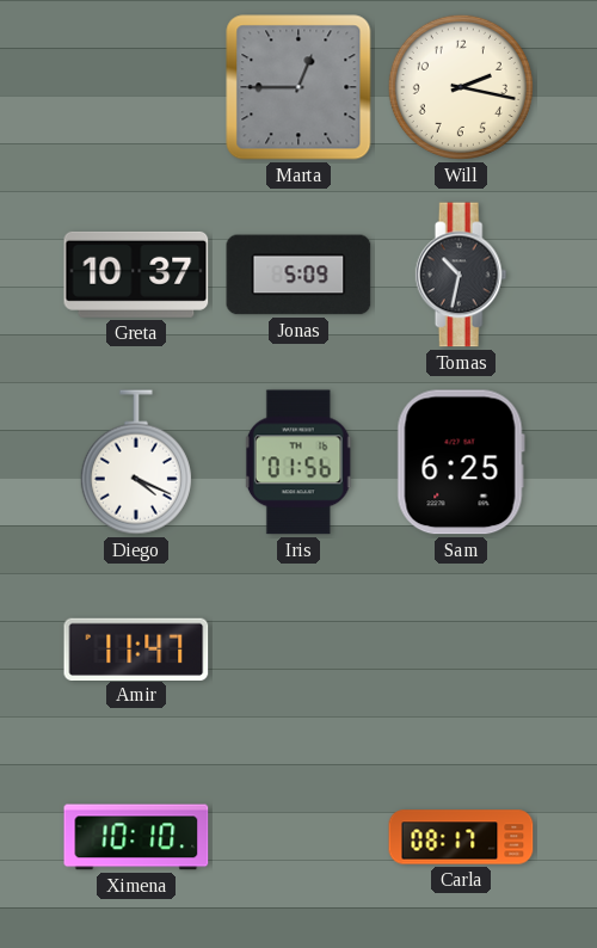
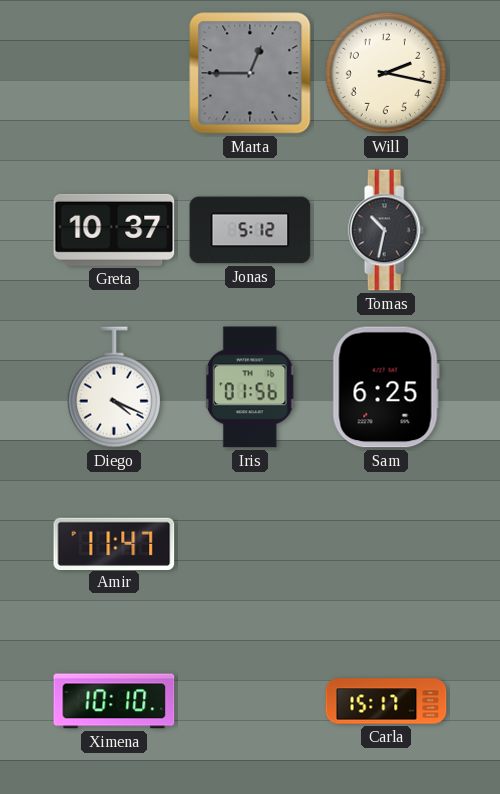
Jonas: 5:09 -> 5:12
Carla: 08:17 -> 15:17
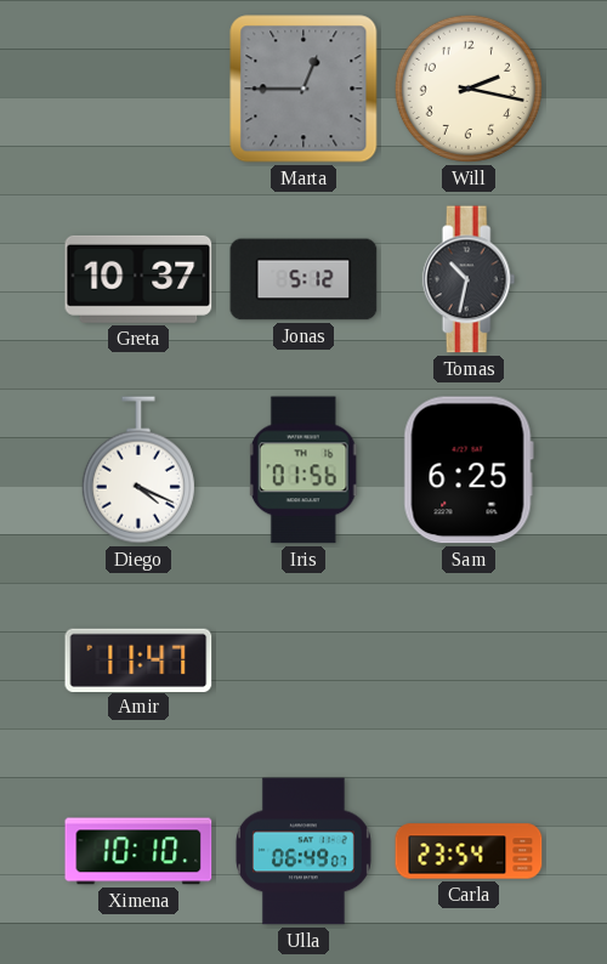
Ulla: none -> 06:49
Carla: 15:17 -> 23:54
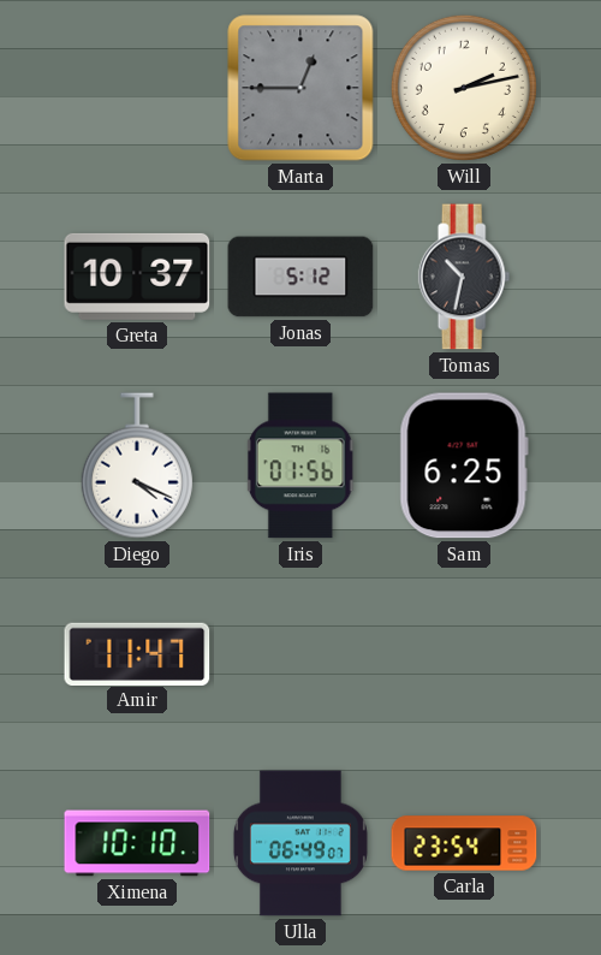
Will: 2:17 -> 2:13
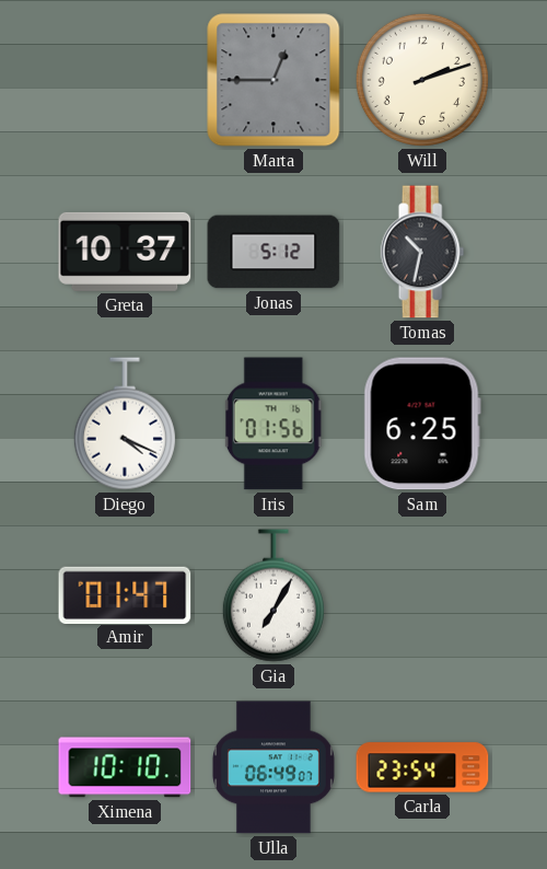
Will: 2:13 -> 2:12
Amir: 11:47 -> 01:47
Gia: none -> 7:05
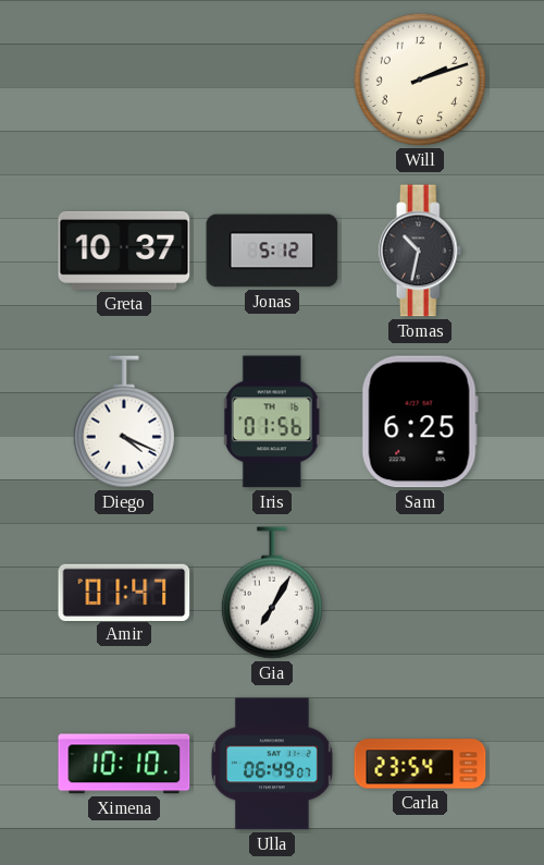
Marta: 12:45 -> none
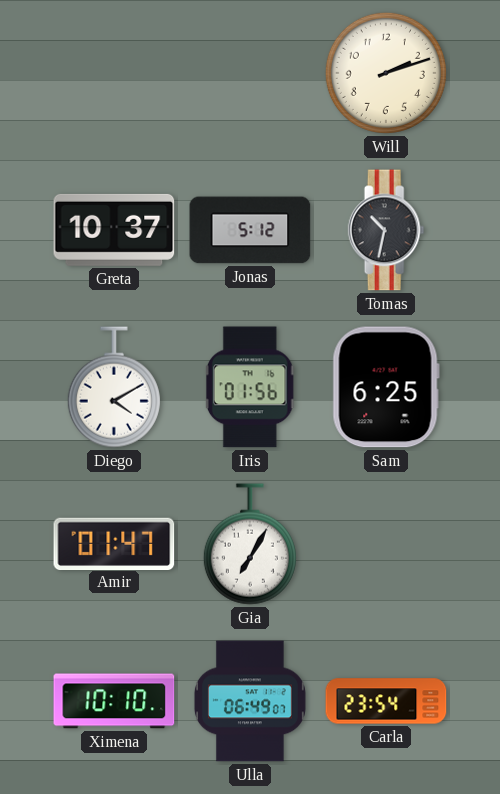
Diego: 4:19 -> 4:10
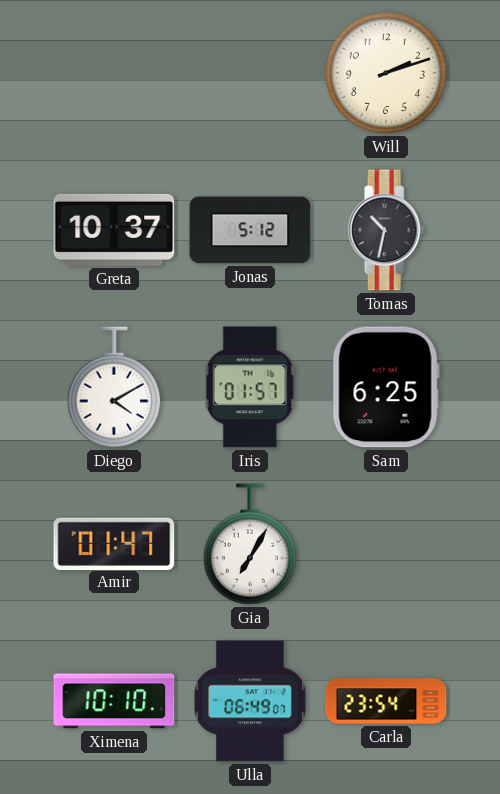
Iris: 01:56 -> 01:57
